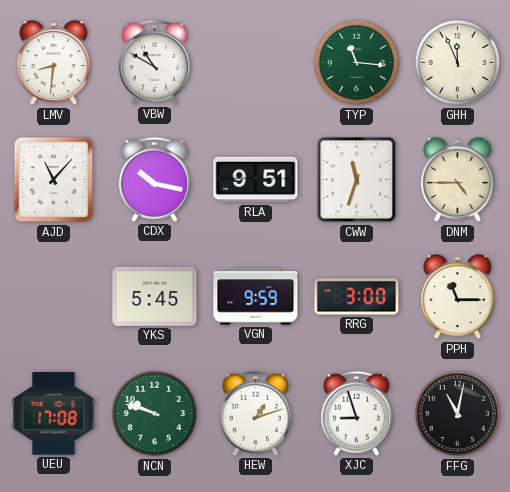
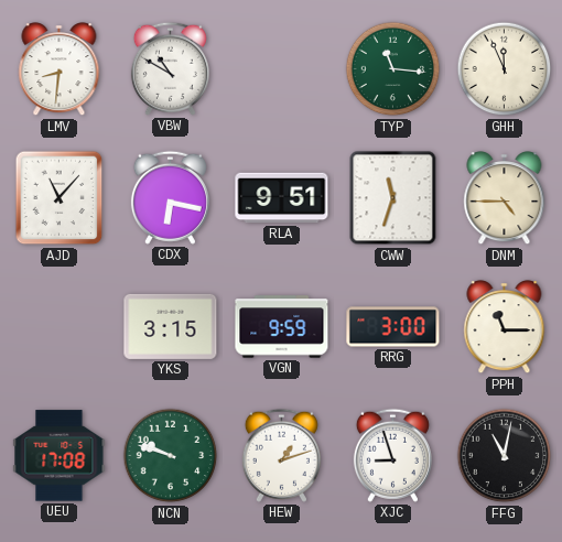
CDX: 10:17 -> 6:17
YKS: 5:45 -> 3:15
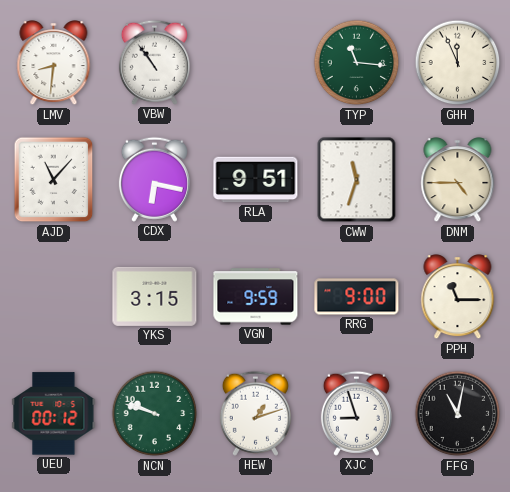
VBW: 10:50 -> 10:54
RRG: 3:00 -> 9:00
UEU: 17:08 -> 00:12
